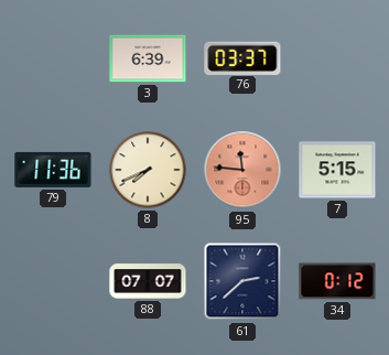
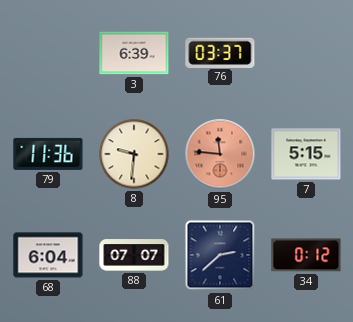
8: 7:41 -> 9:31
68: none -> 6:04
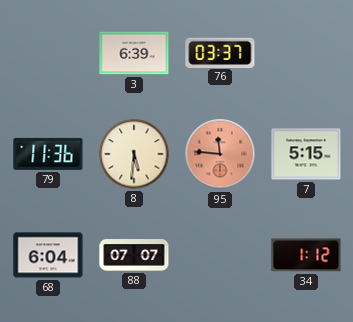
8: 9:31 -> 5:31
61: 2:38 -> none
34: 0:12 -> 1:12
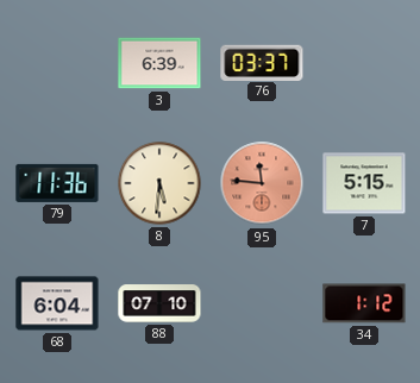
88: 07:07 -> 07:10
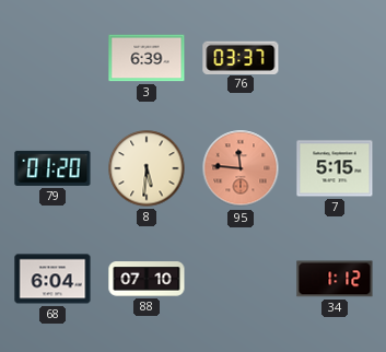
79: 11:36 -> 01:20
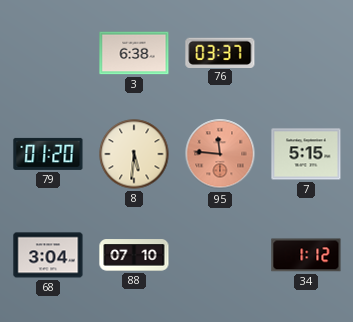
3: 6:39 -> 6:38
68: 6:04 -> 3:04
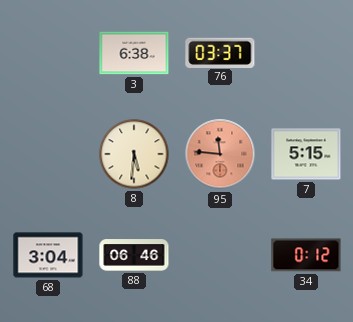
79: 01:20 -> none
88: 07:10 -> 06:46
34: 1:12 -> 0:12
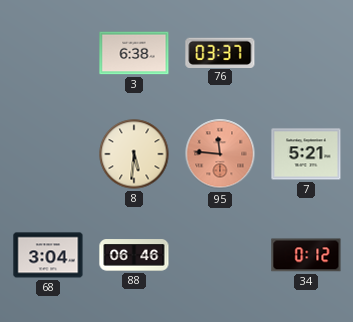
7: 5:15 -> 5:21
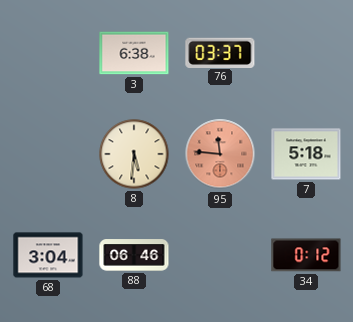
7: 5:21 -> 5:18
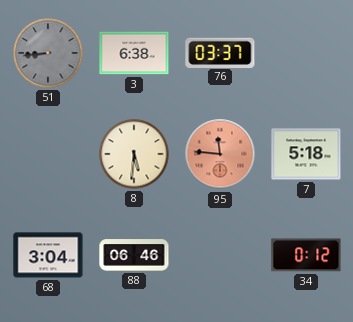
51: none -> 8:44
